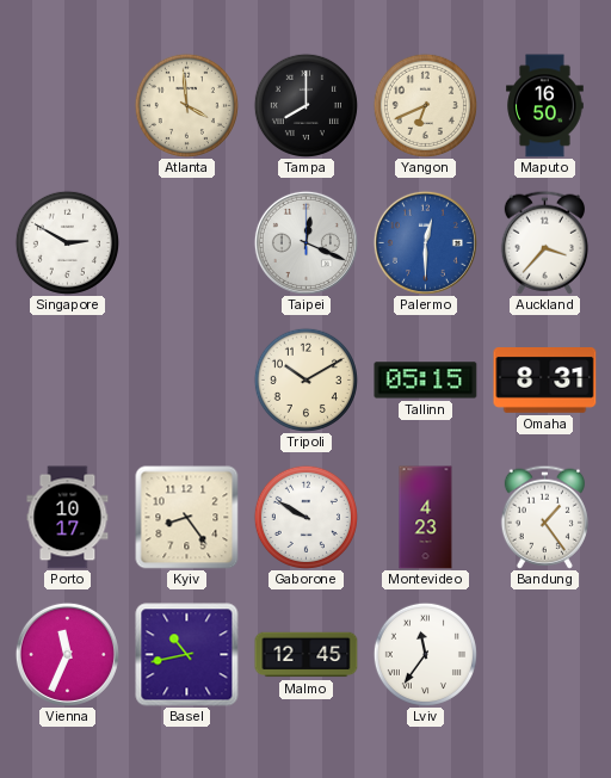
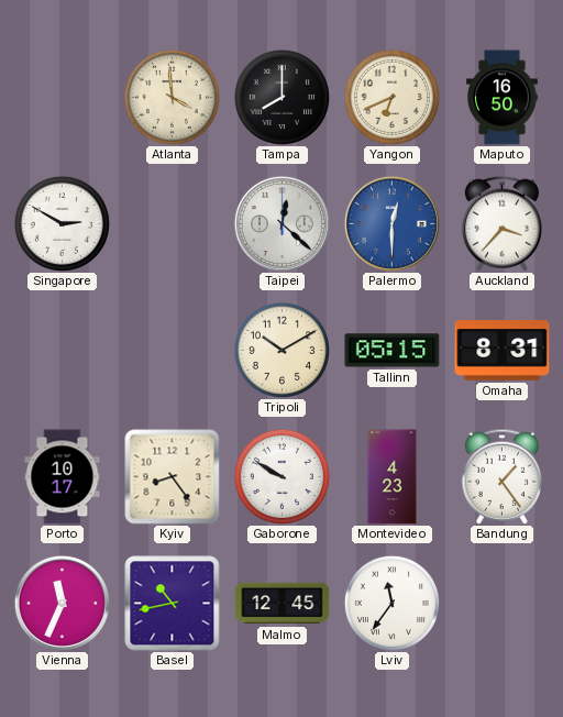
Taipei: 12:19 -> 12:22
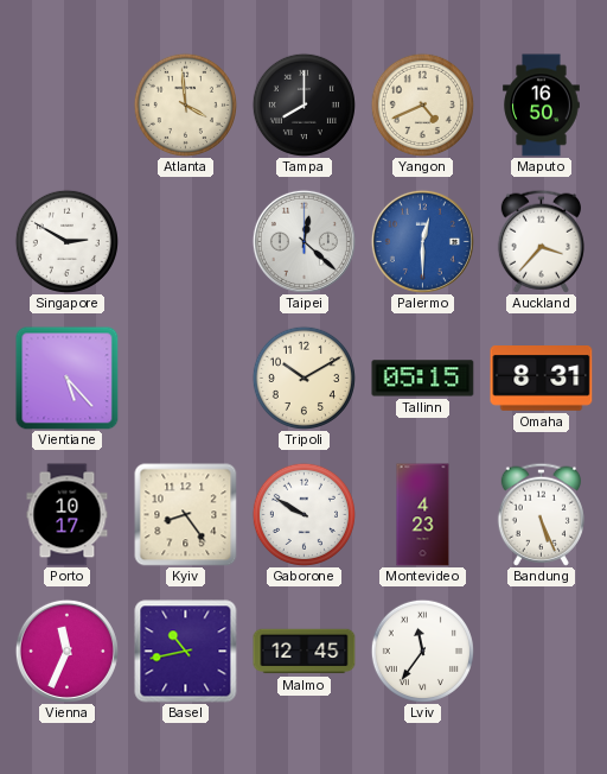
Yangon: 6:41 -> 4:41
Vientiane: none -> 5:23
Bandung: 1:24 -> 5:26
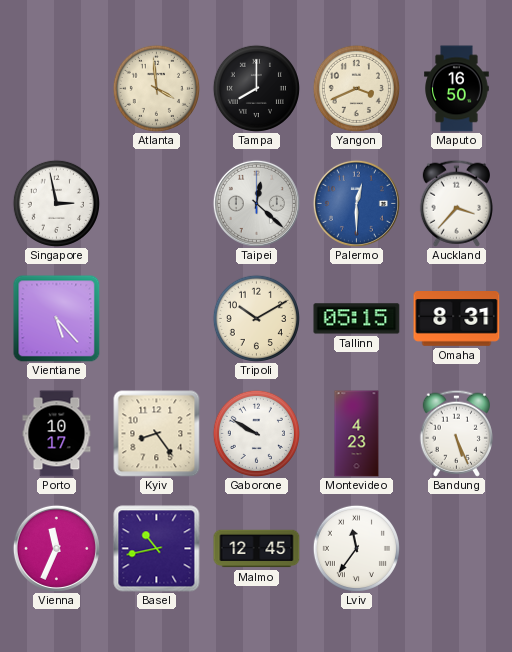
Yangon: 4:41 -> 3:41
Singapore: 2:50 -> 2:58
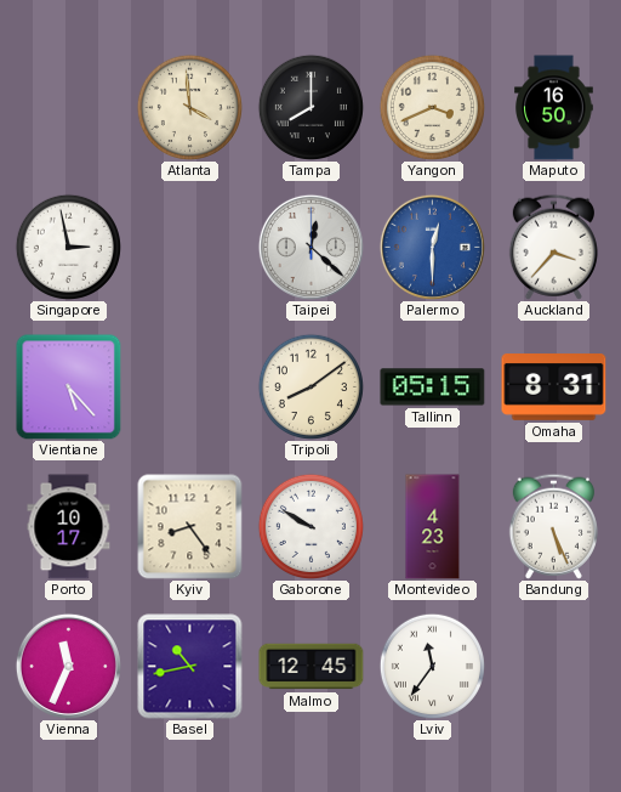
Tripoli: 10:10 -> 8:09
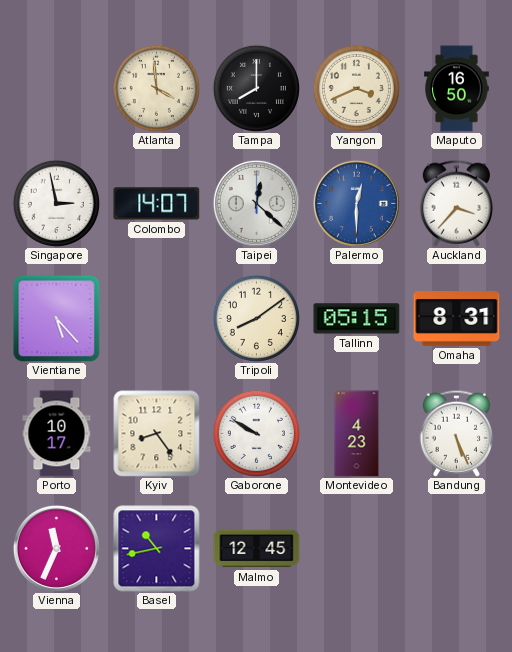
Colombo: none -> 14:07
Lviv: 11:36 -> none
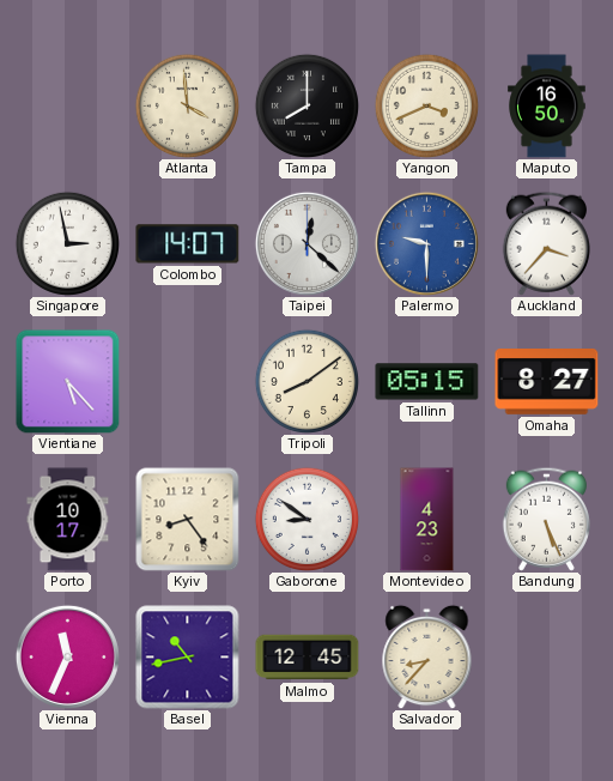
Palermo: 12:30 -> 9:30
Omaha: 8:31 -> 8:27
Gaborone: 9:50 -> 8:51
Salvador: none -> 8:37
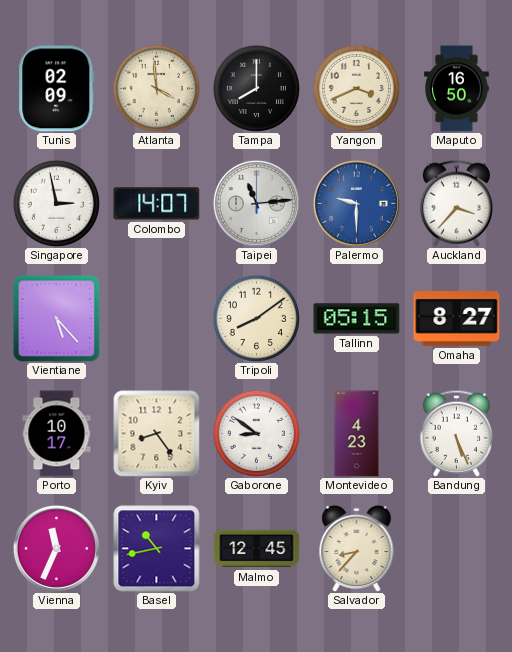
Tunis: none -> 02:09
Taipei: 12:22 -> 11:14
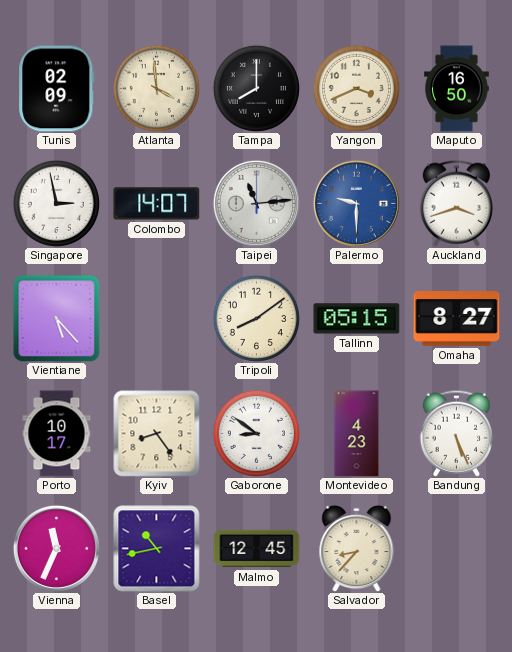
Auckland: 3:37 -> 3:42
